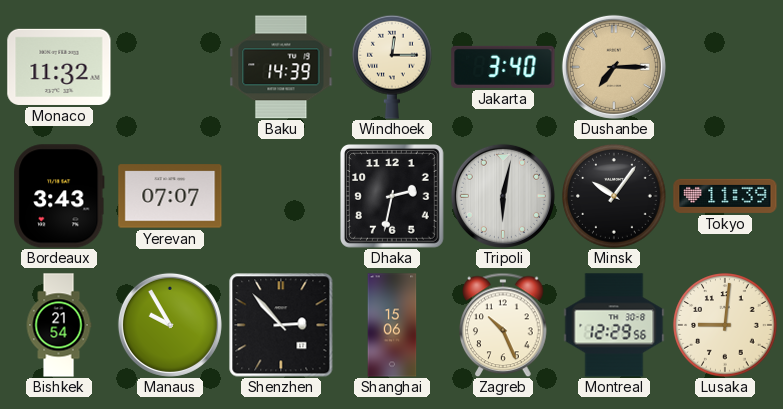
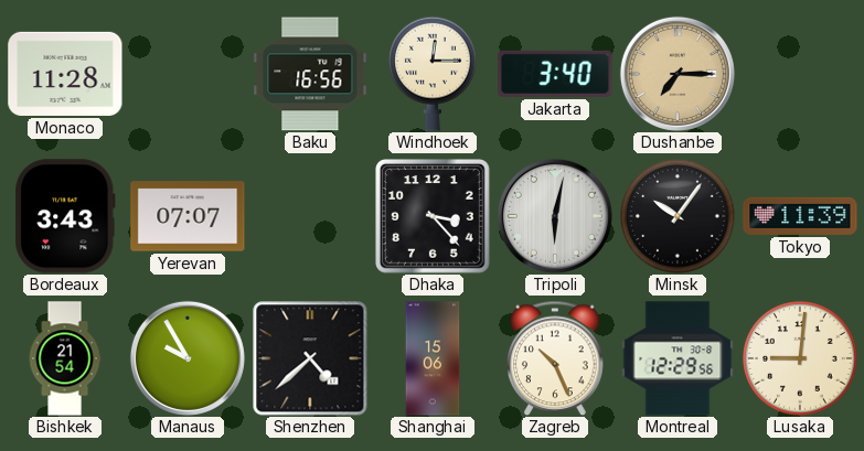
Monaco: 11:32 -> 11:28
Baku: 14:39 -> 16:56
Dhaka: 2:32 -> 3:23
Shenzhen: 2:53 -> 4:38
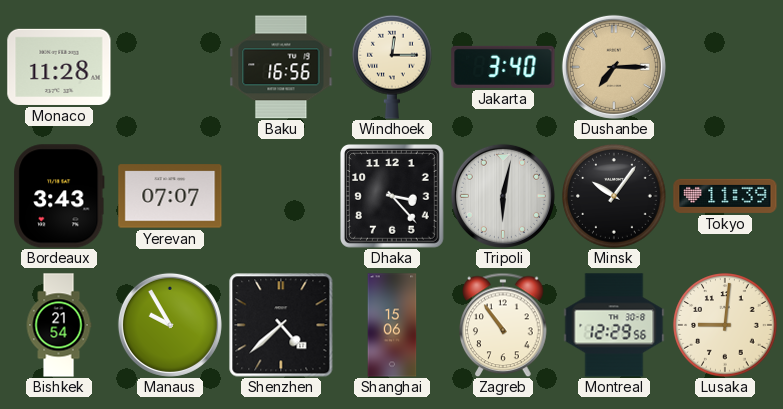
Zagreb: 10:26 -> 10:54
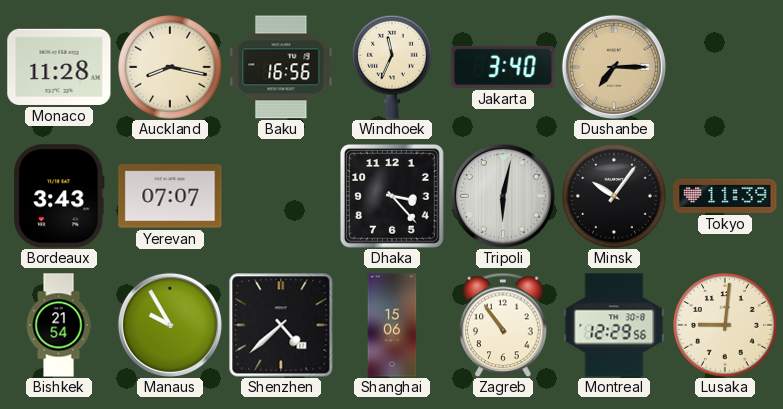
Auckland: none -> 8:17
Windhoek: 12:15 -> 11:34
